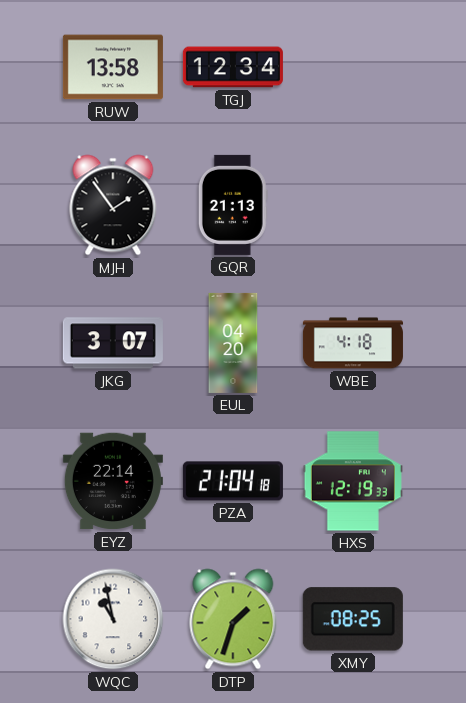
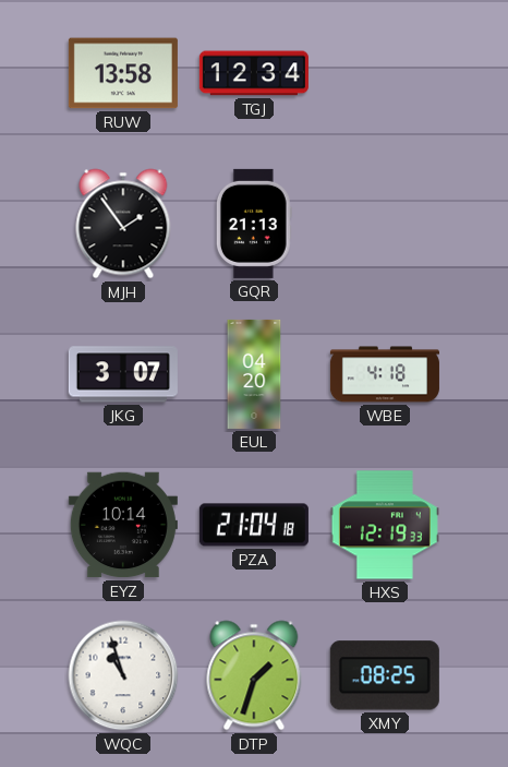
EYZ: 22:14 -> 10:14
WQC: 10:58 -> 10:57
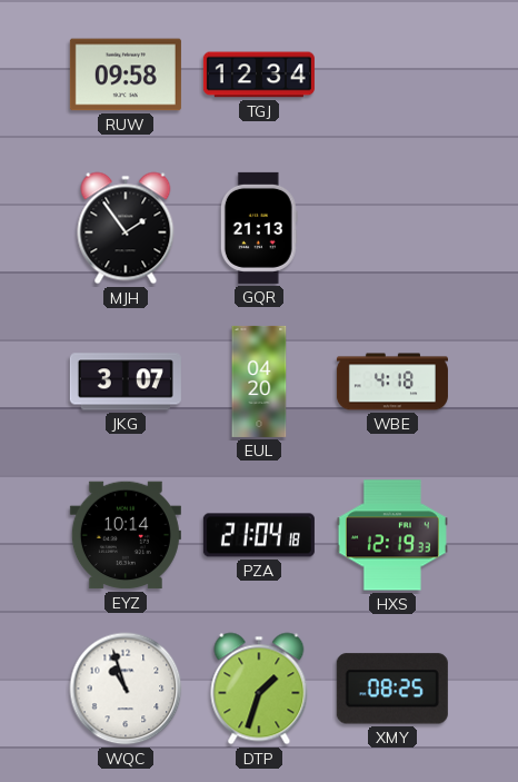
RUW: 13:58 -> 09:58
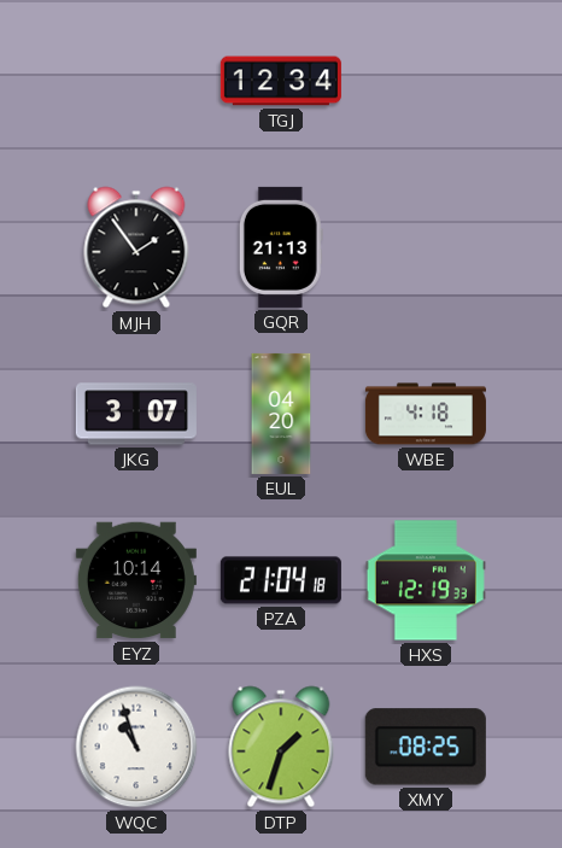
RUW: 09:58 -> none
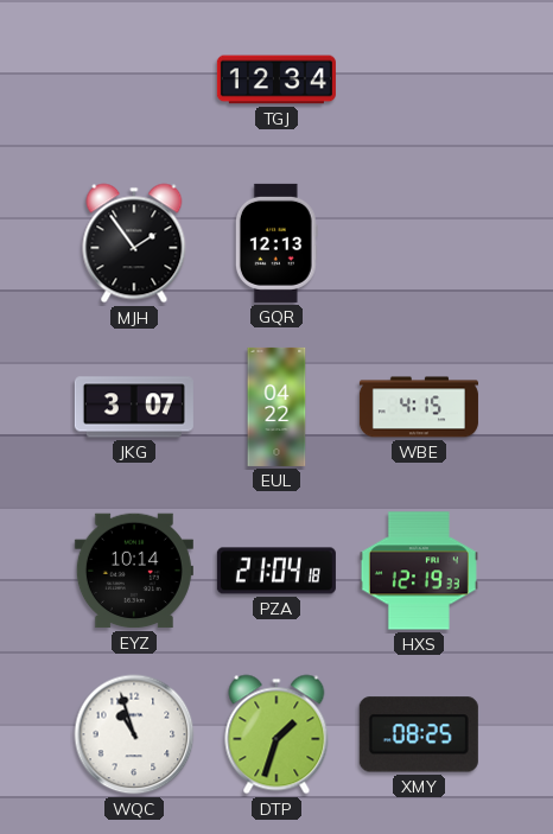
GQR: 21:13 -> 12:13
EUL: 04:20 -> 04:22
WBE: 4:18 -> 4:15
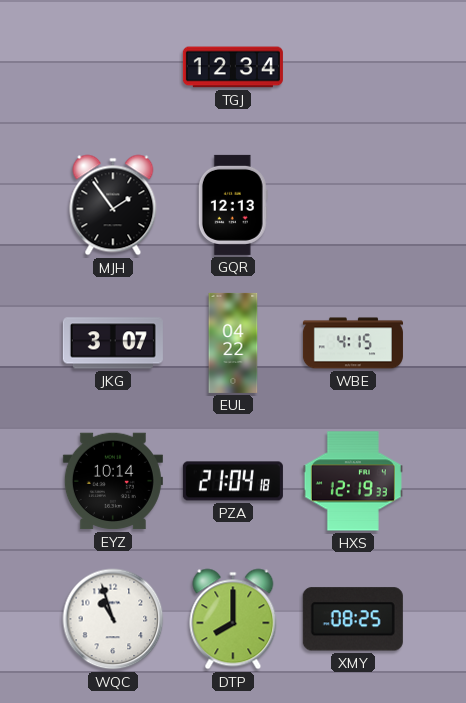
DTP: 1:33 -> 8:00
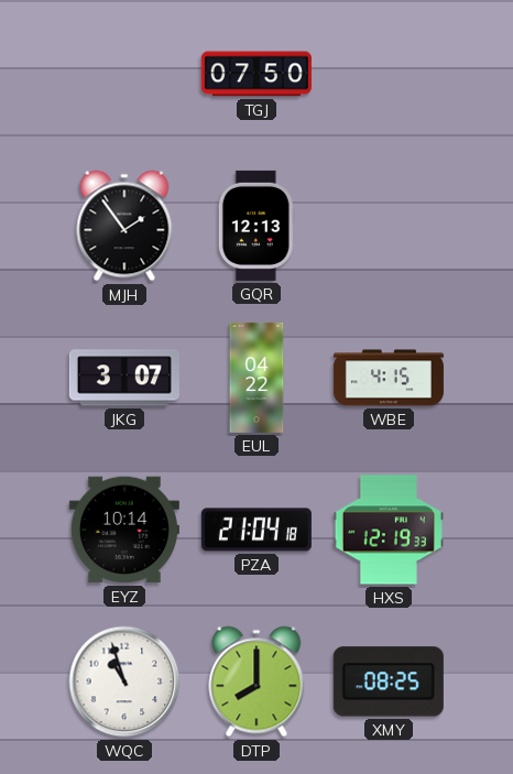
TGJ: 12:34 -> 07:50
